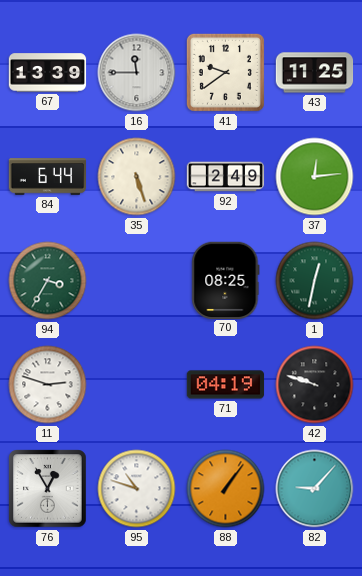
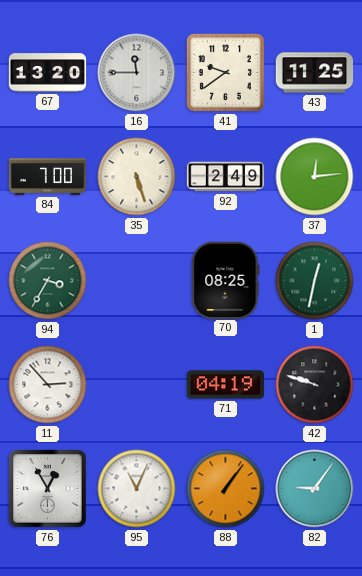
67: 13:39 -> 13:20
84: 6:44 -> 7:00
11: 2:48 -> 2:53
95: 10:48 -> 11:04
82: 9:07 -> 9:06
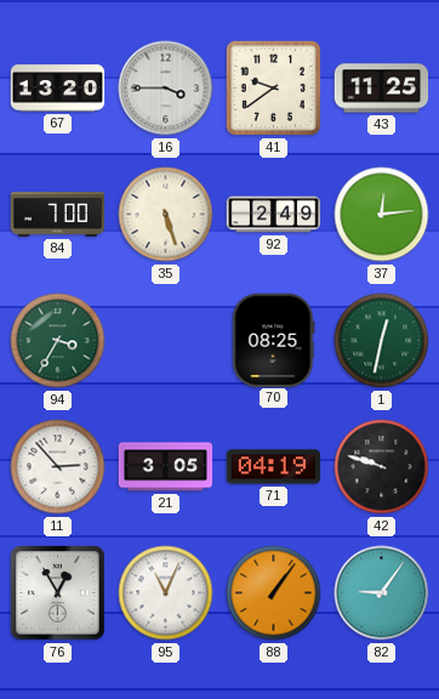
16: 11:45 -> 3:45
21: none -> 3:05
